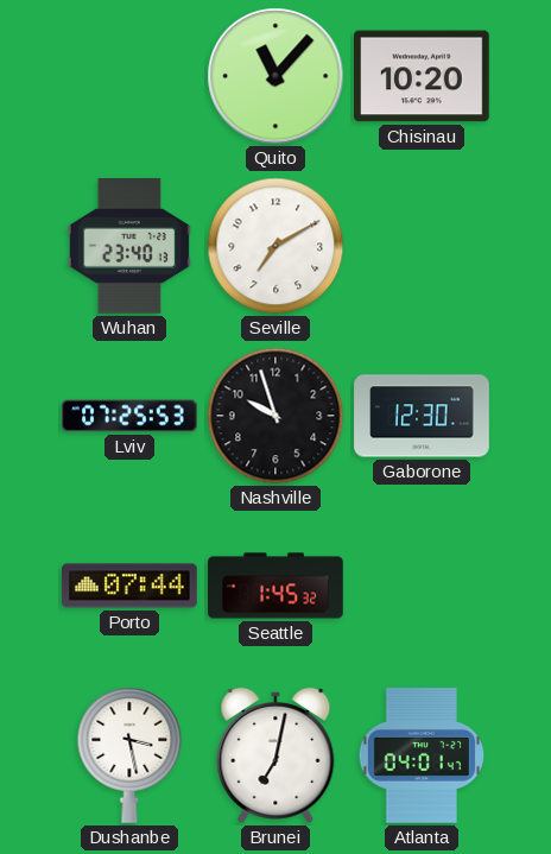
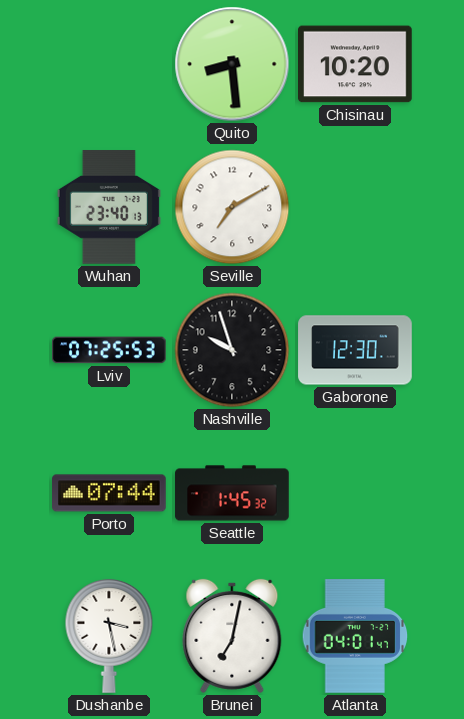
Quito: 11:07 -> 8:29
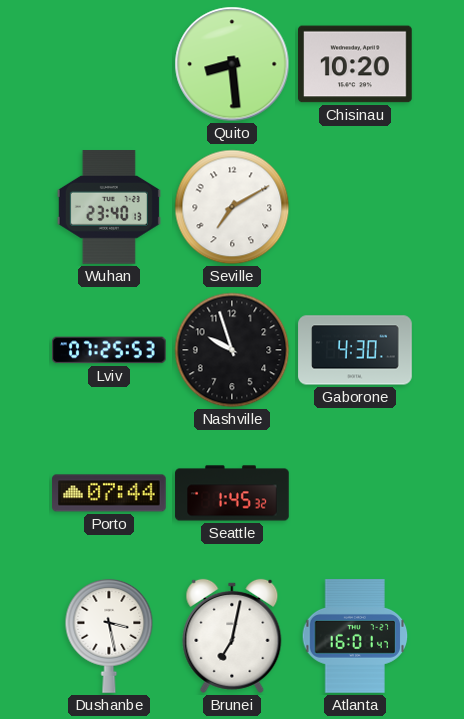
Gaborone: 12:30 -> 4:30
Atlanta: 04:01 -> 16:01
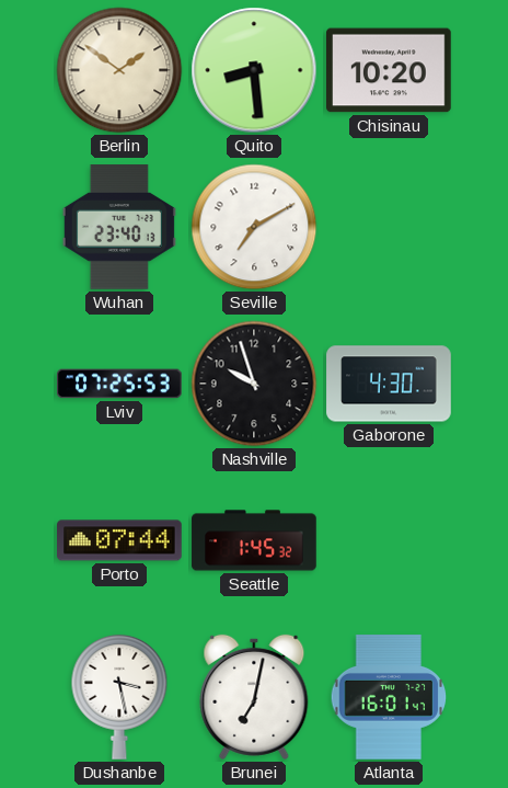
Berlin: none -> 1:51
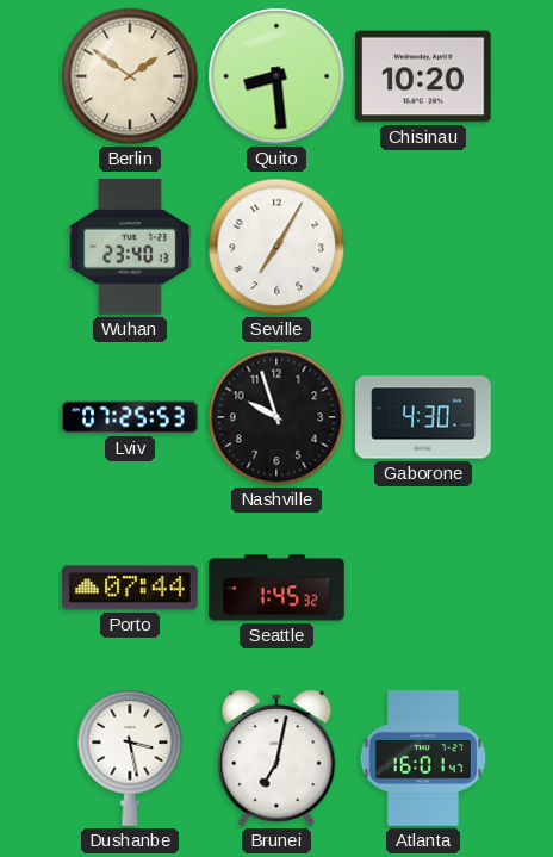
Seville: 7:10 -> 7:05
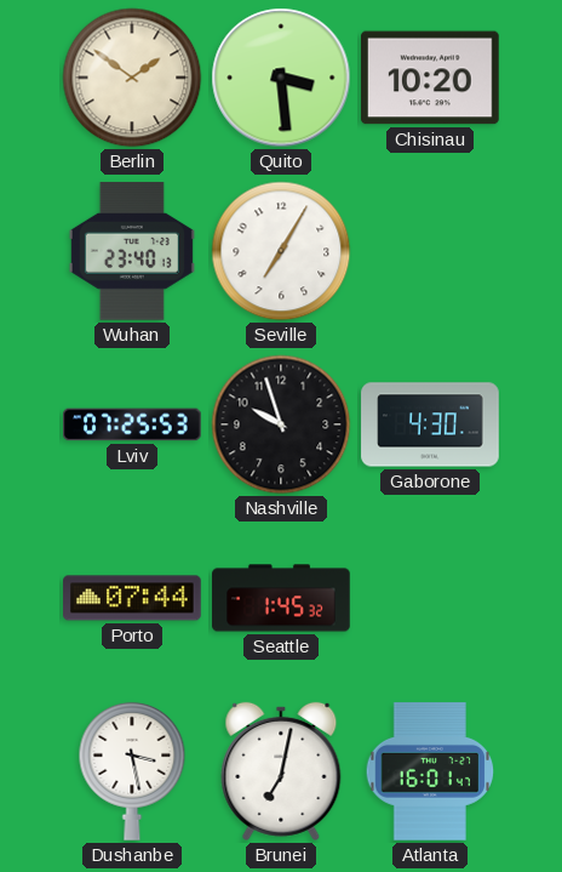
Quito: 8:29 -> 3:29
